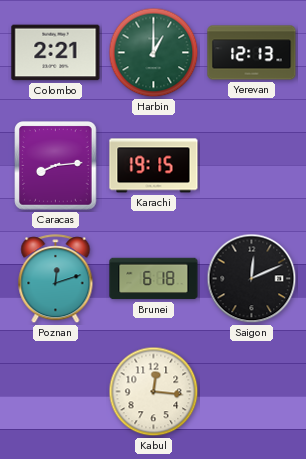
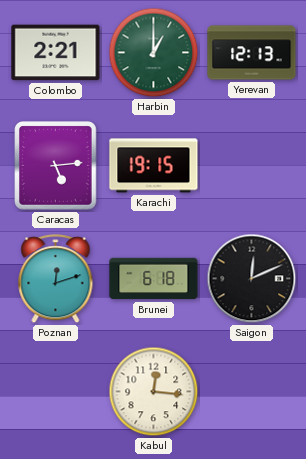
Caracas: 8:14 -> 5:14
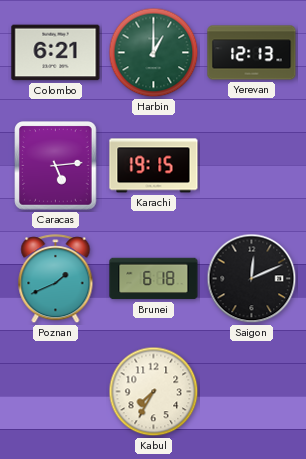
Colombo: 2:21 -> 6:21
Poznan: 12:12 -> 1:41
Kabul: 12:16 -> 7:35
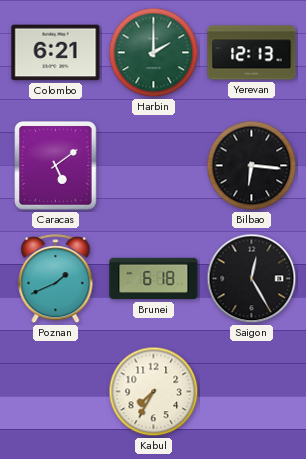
Harbin: 1:00 -> 2:00
Caracas: 5:14 -> 5:09
Karachi: 19:15 -> none
Bilbao: none -> 6:16
Saigon: 12:11 -> 12:25
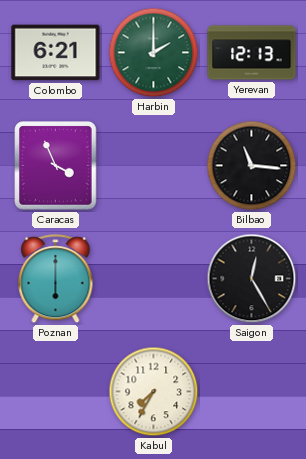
Caracas: 5:09 -> 3:56
Bilbao: 6:16 -> 11:16
Poznan: 1:41 -> 6:00
Brunei: 6:18 -> none
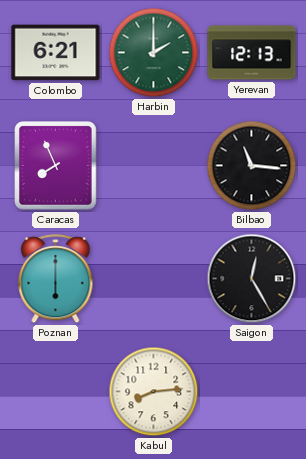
Caracas: 3:56 -> 7:56
Kabul: 7:35 -> 8:14
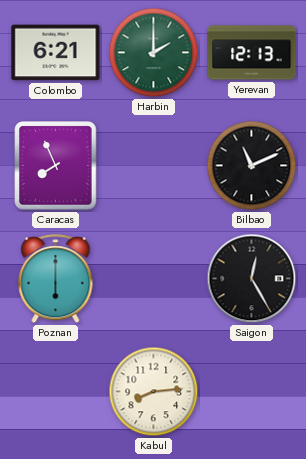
Bilbao: 11:16 -> 11:11
